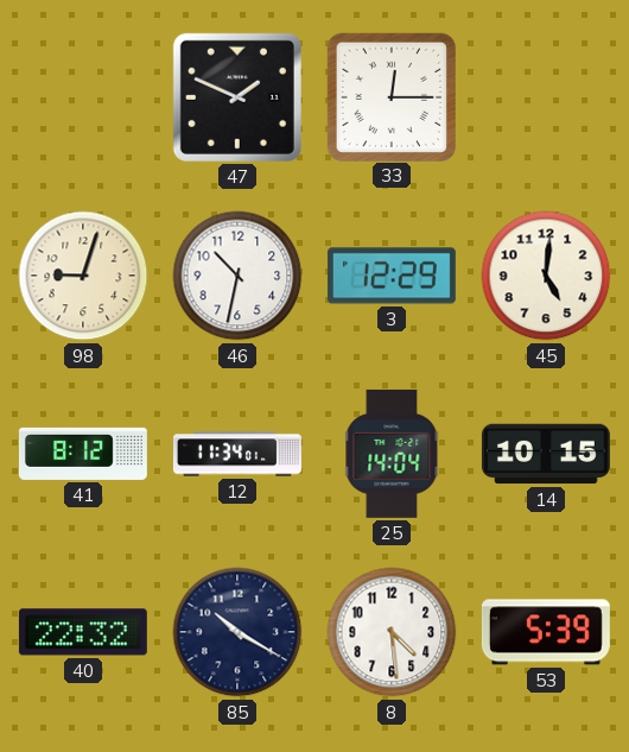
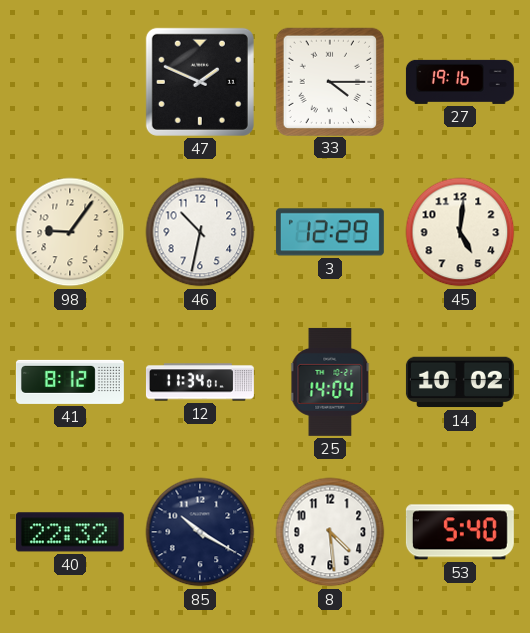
33: 12:15 -> 4:15
27: none -> 19:16
98: 9:03 -> 9:06
14: 10:15 -> 10:02
53: 5:39 -> 5:40
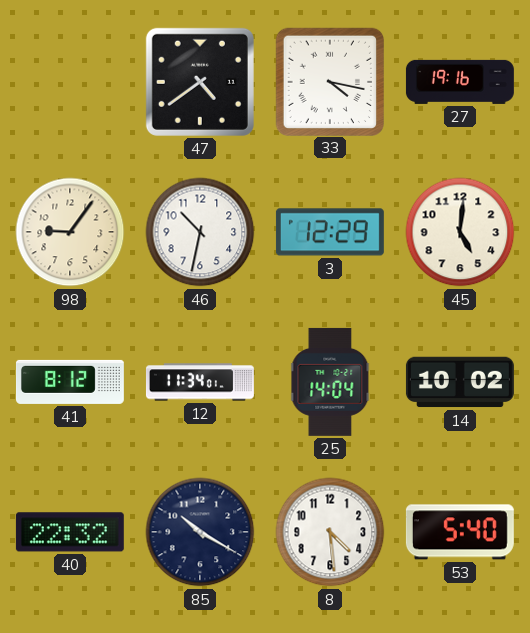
47: 1:49 -> 4:39
33: 4:15 -> 4:17
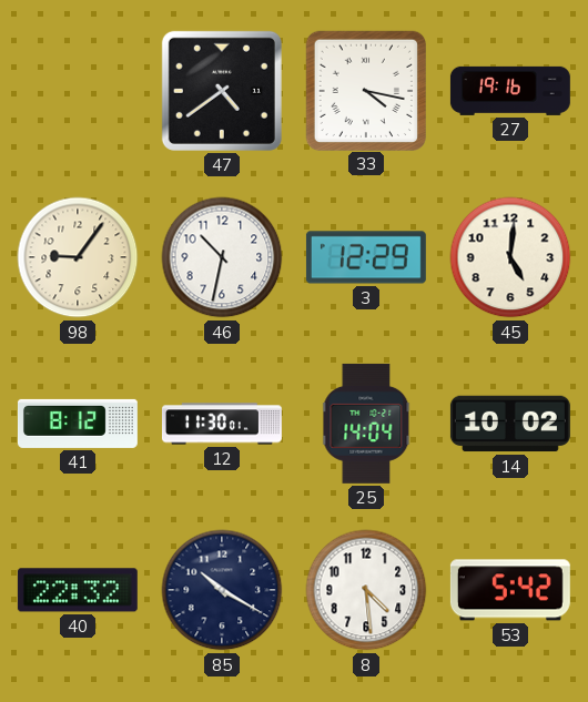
12: 11:34 -> 11:30
53: 5:40 -> 5:42
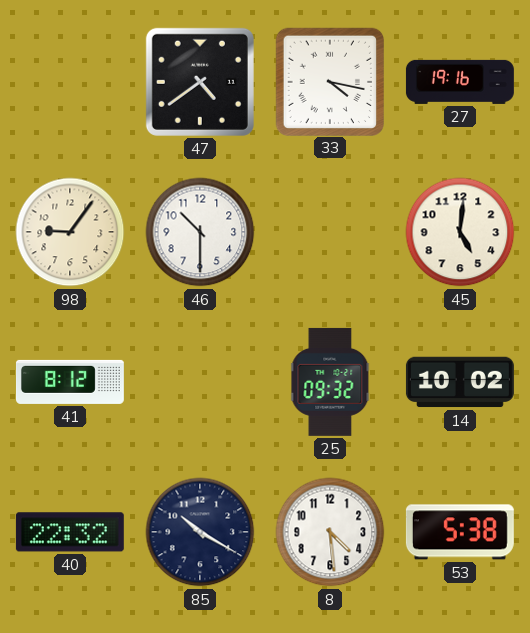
46: 10:32 -> 10:30
3: 12:29 -> none
12: 11:30 -> none
25: 14:04 -> 09:32
53: 5:42 -> 5:38
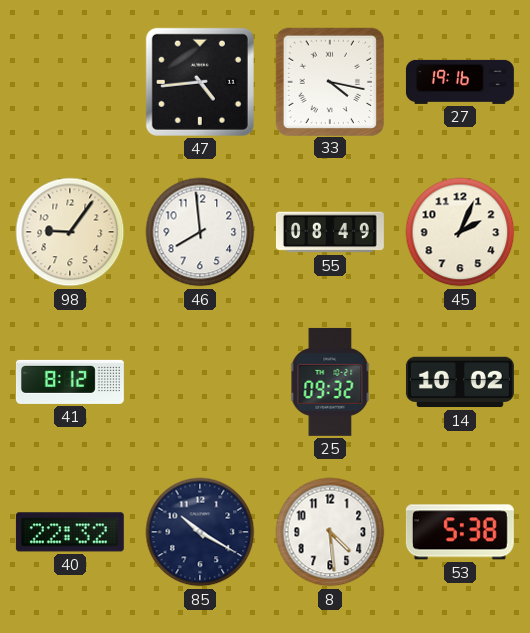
47: 4:39 -> 4:44
46: 10:30 -> 7:59
55: none -> 08:49
45: 5:01 -> 2:04
